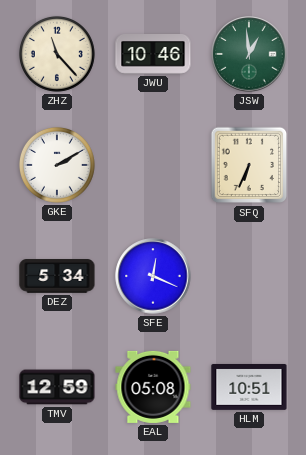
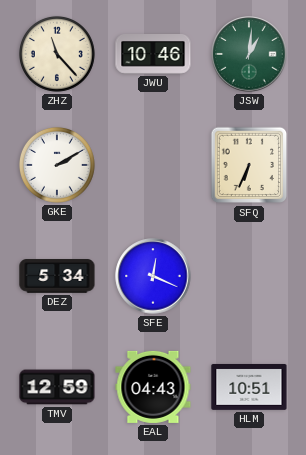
JSW: 12:59 -> 1:01
EAL: 05:08 -> 04:43
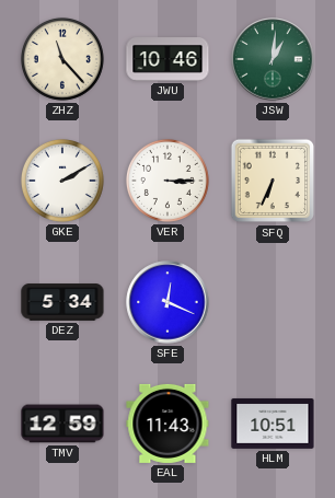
VER: none -> 3:15
EAL: 04:43 -> 11:43
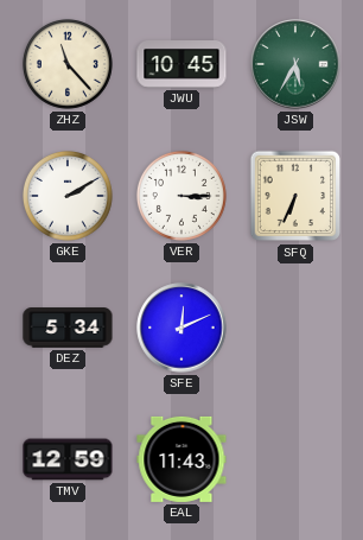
JWU: 10:46 -> 10:45
JSW: 1:01 -> 5:35
SFE: 12:19 -> 12:11
HLM: 10:51 -> none
